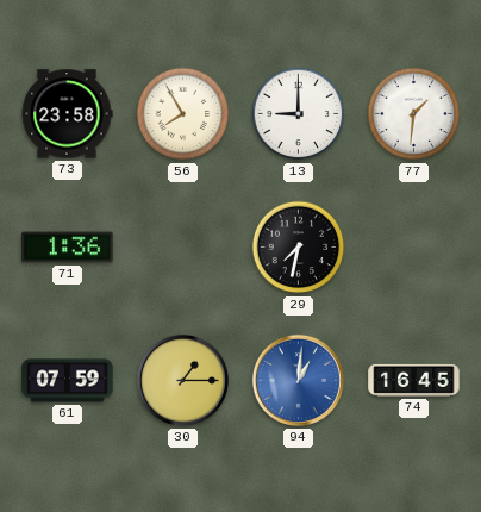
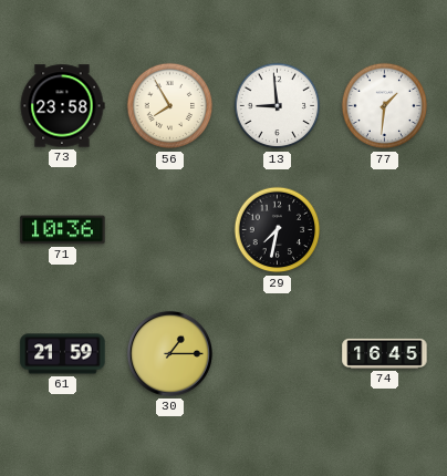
13: 9:00 -> 8:59
71: 1:36 -> 10:36
61: 07:59 -> 21:59
94: 1:01 -> none
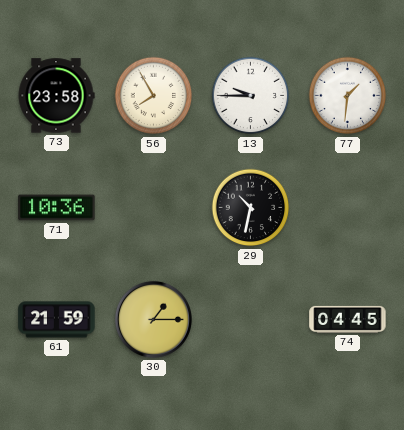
13: 8:59 -> 9:45
29: 7:32 -> 10:32
74: 16:45 -> 04:45
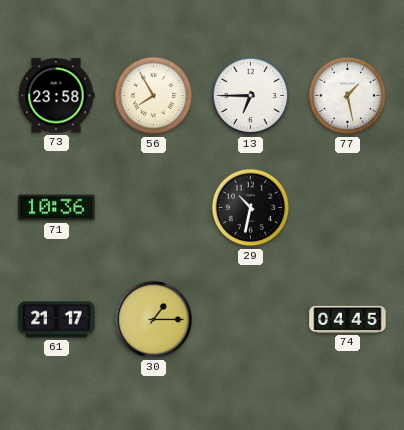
13: 9:45 -> 6:45
77: 1:31 -> 1:28
61: 21:59 -> 21:17
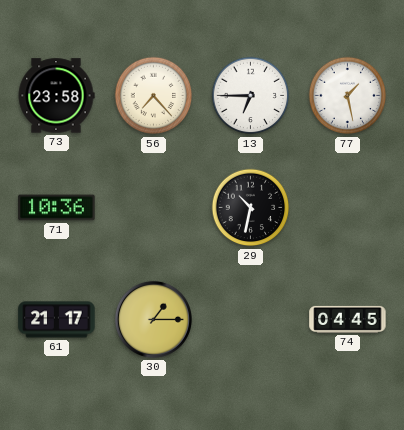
56: 7:55 -> 7:23
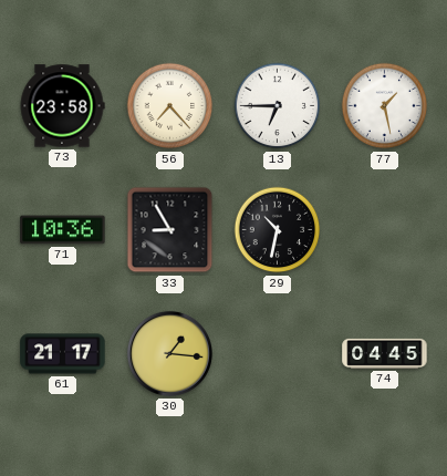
33: none -> 8:55
30: 1:15 -> 1:16
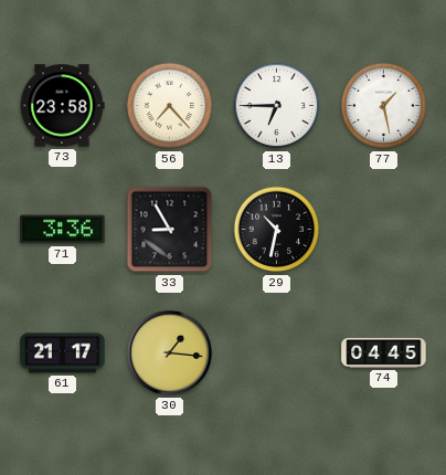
71: 10:36 -> 3:36
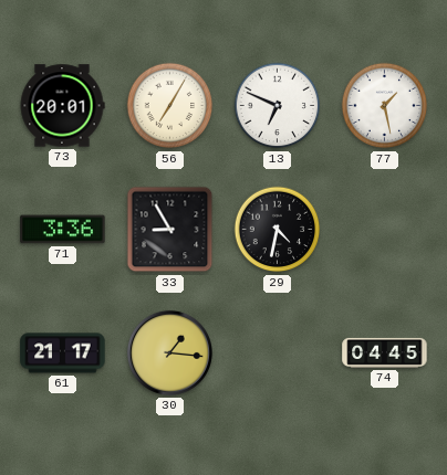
73: 23:58 -> 20:01
56: 7:23 -> 7:05
13: 6:45 -> 6:49
29: 10:32 -> 4:32
